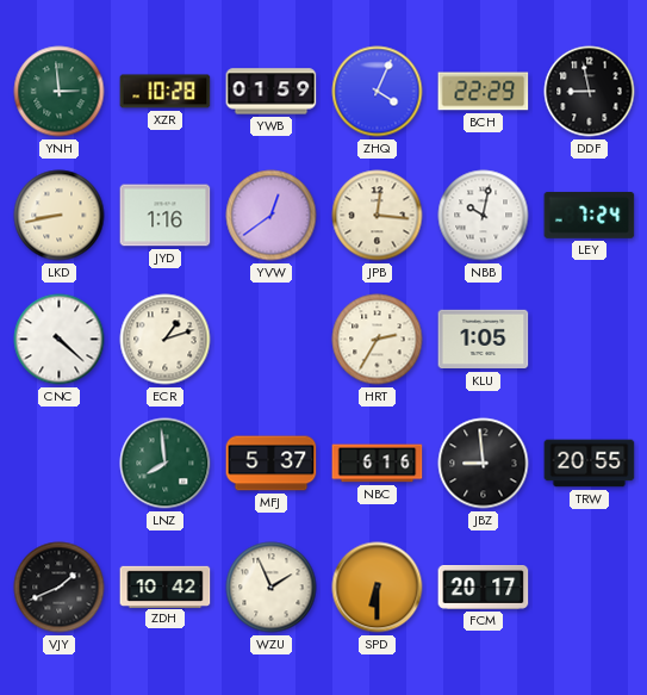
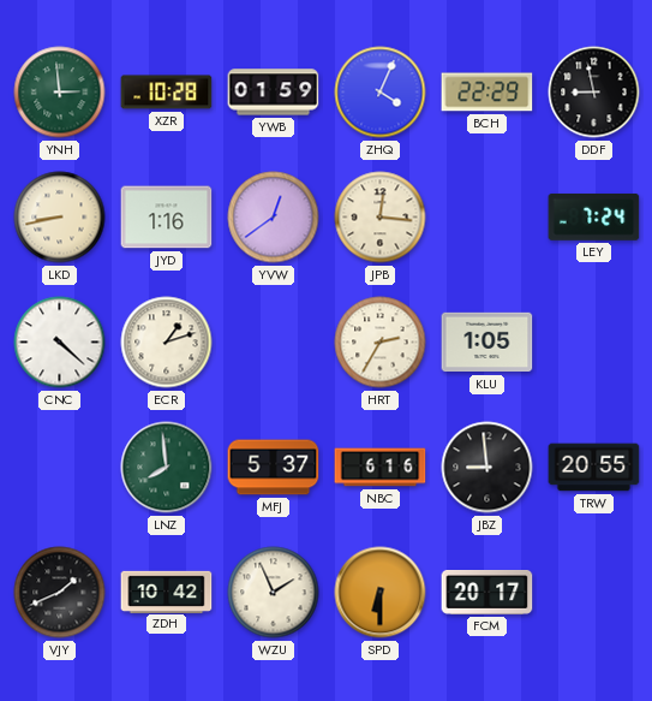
NBB: 10:02 -> none
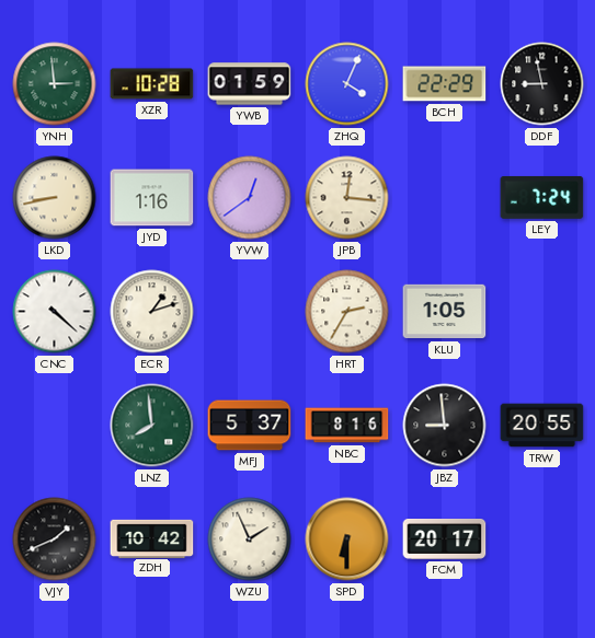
NBC: 6:16 -> 8:16
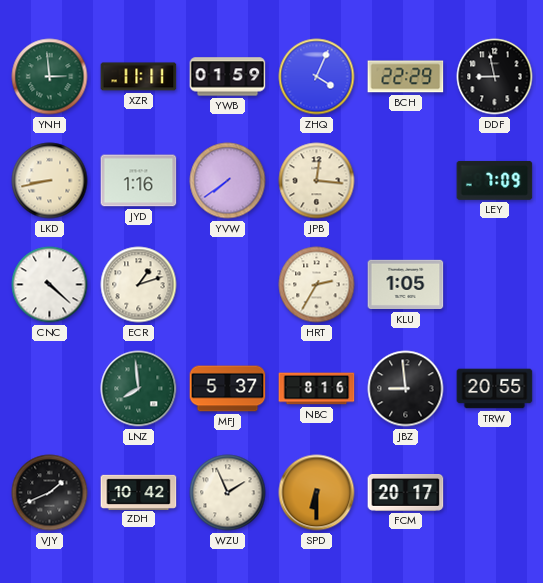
XZR: 10:28 -> 11:11
YVW: 12:39 -> 7:39
LEY: 7:24 -> 7:09
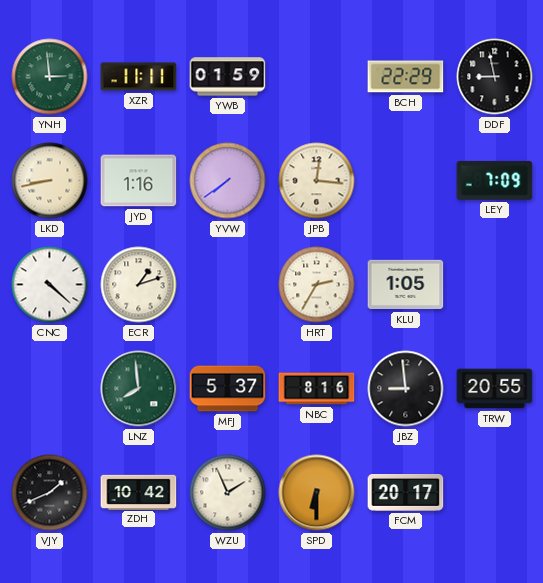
ZHQ: 4:04 -> none
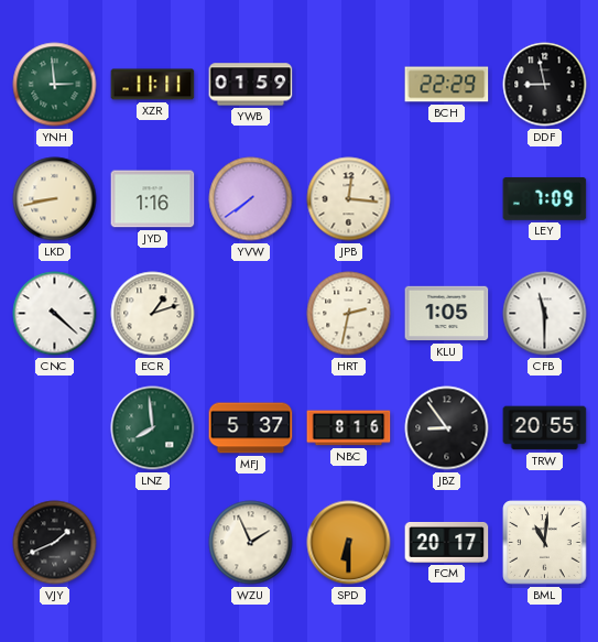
HRT: 2:35 -> 2:32
CFB: none -> 11:30
JBZ: 8:59 -> 8:54
ZDH: 10:42 -> none
BML: none -> 11:01
